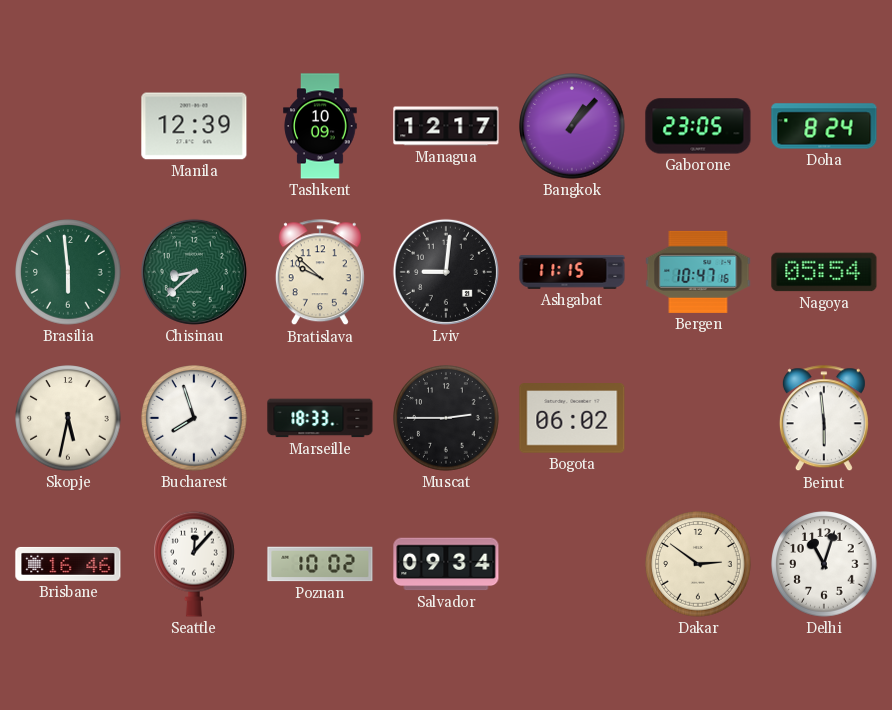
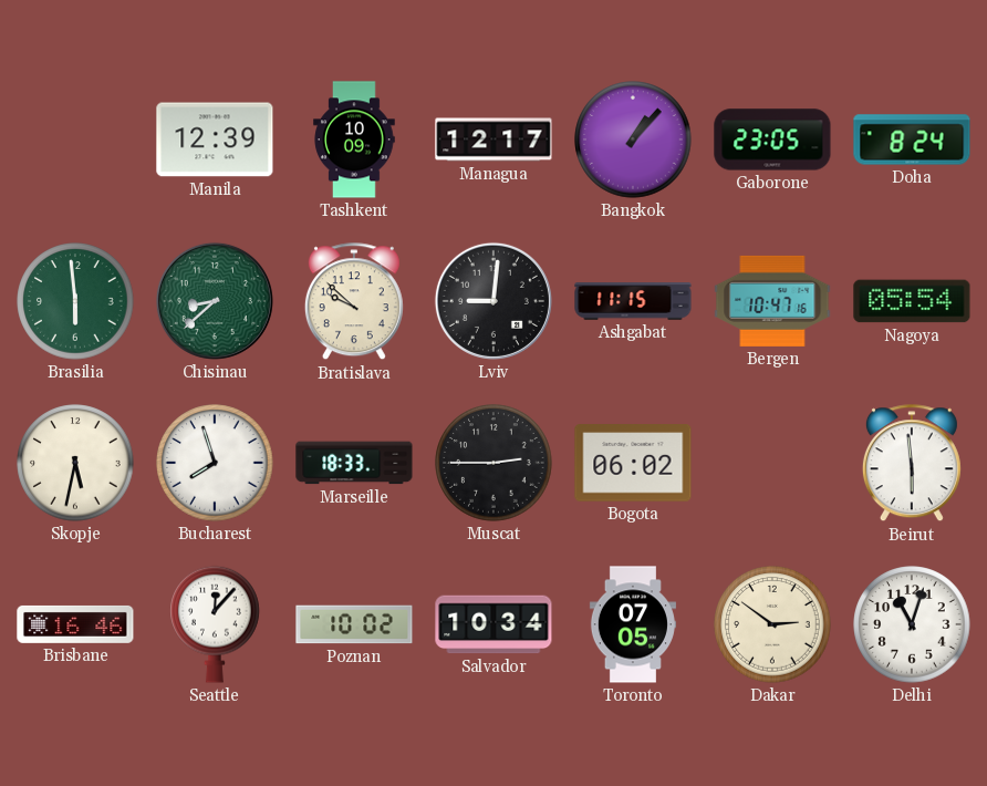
Salvador: 09:34 -> 10:34
Toronto: none -> 07:05
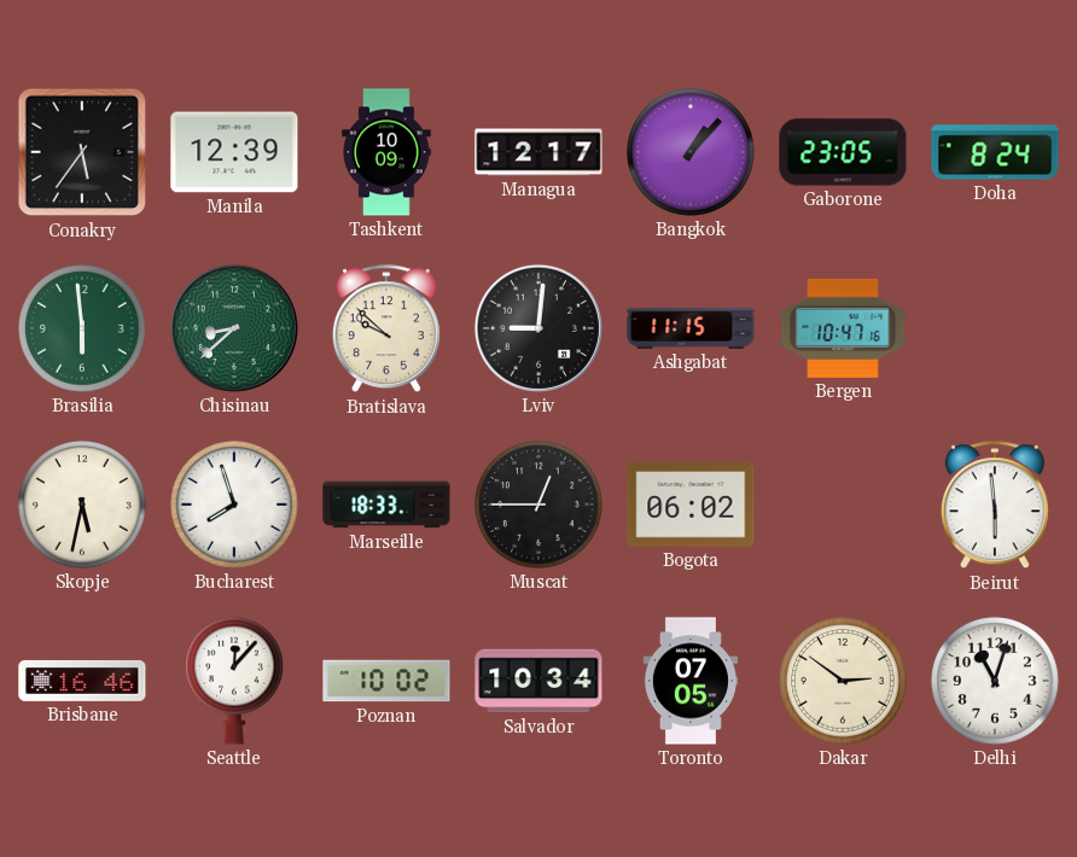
Conakry: none -> 5:36
Nagoya: 05:54 -> none
Muscat: 2:45 -> 12:45
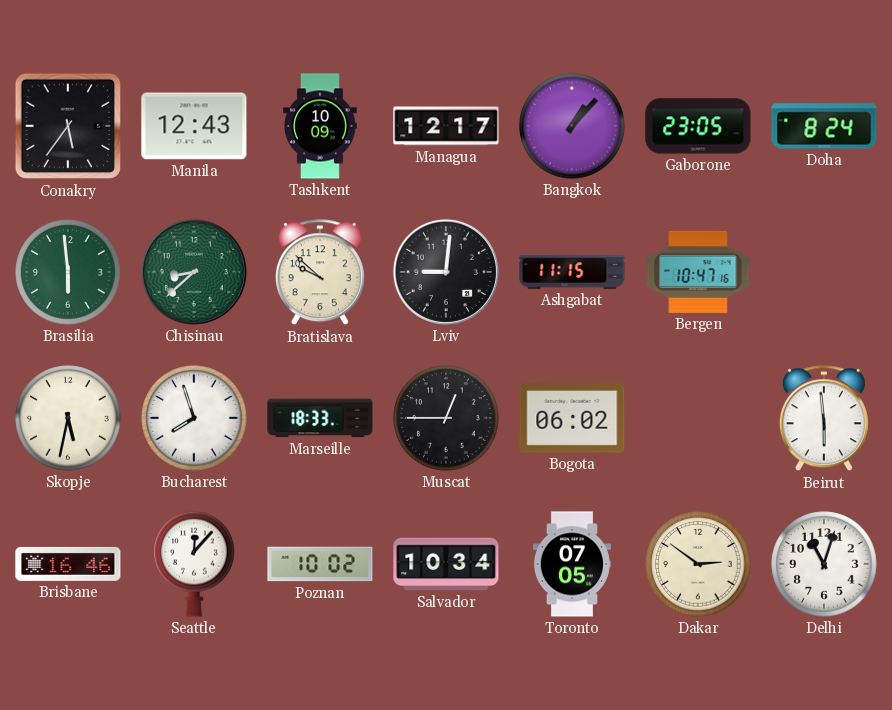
Manila: 12:39 -> 12:43
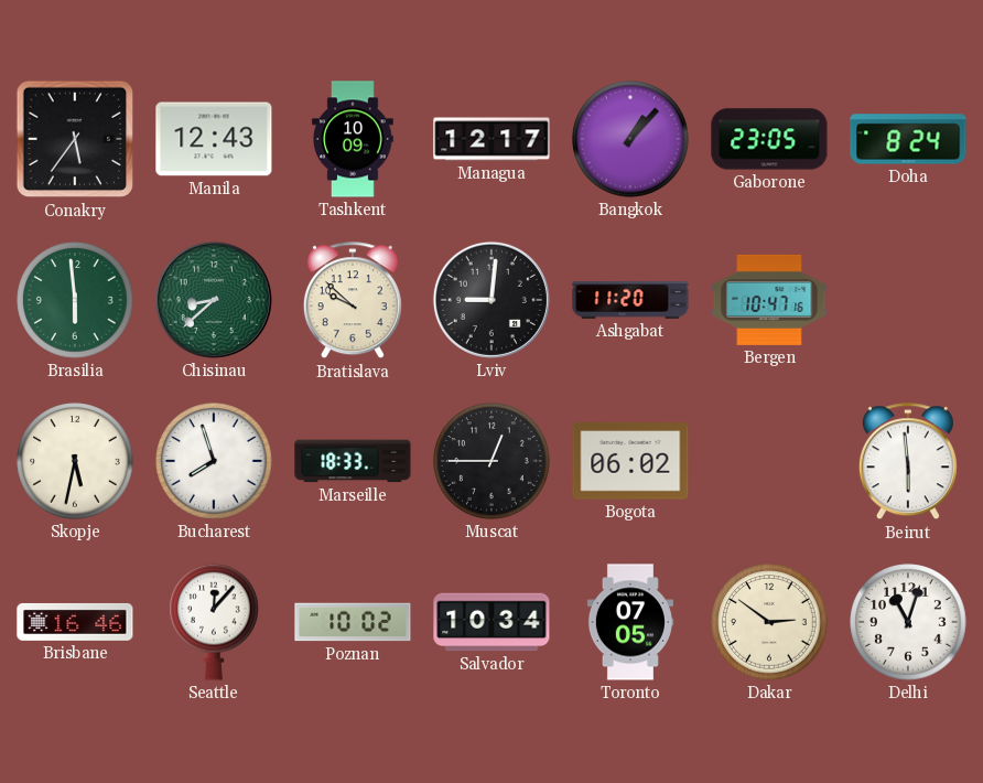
Ashgabat: 11:15 -> 11:20
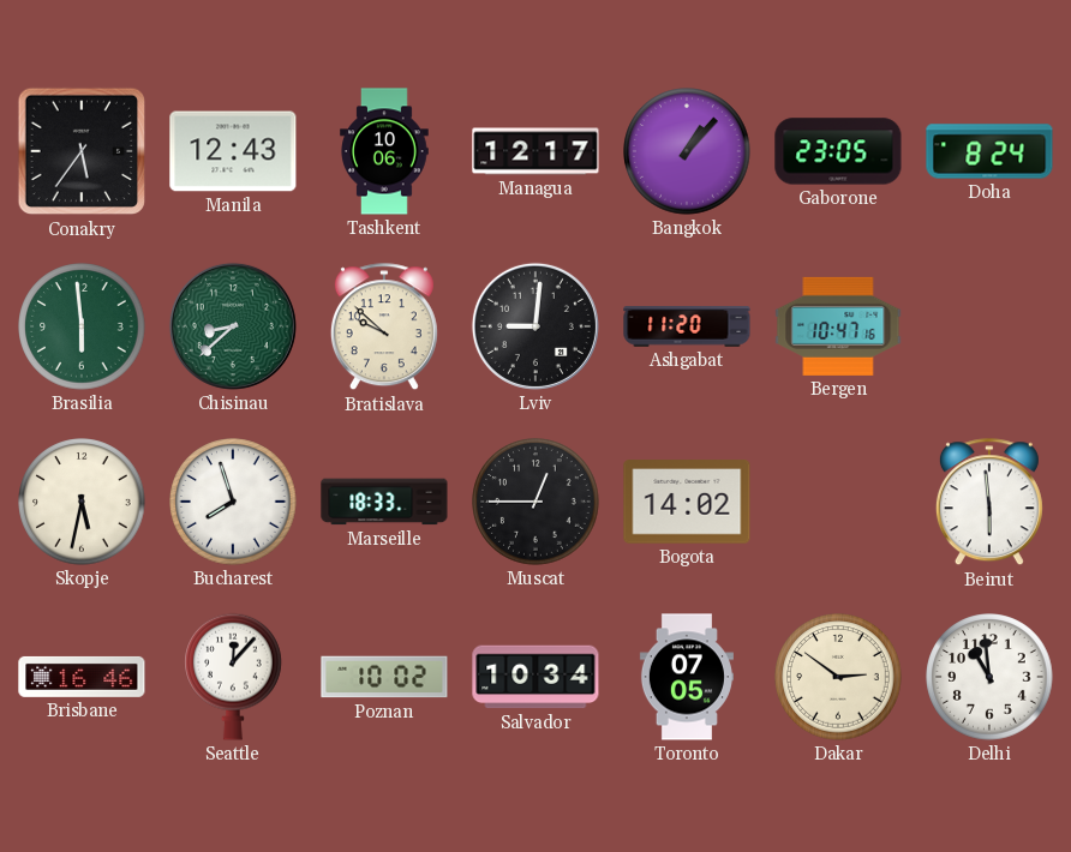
Tashkent: 10:09 -> 10:06
Bogota: 06:02 -> 14:02
Delhi: 11:03 -> 10:59
